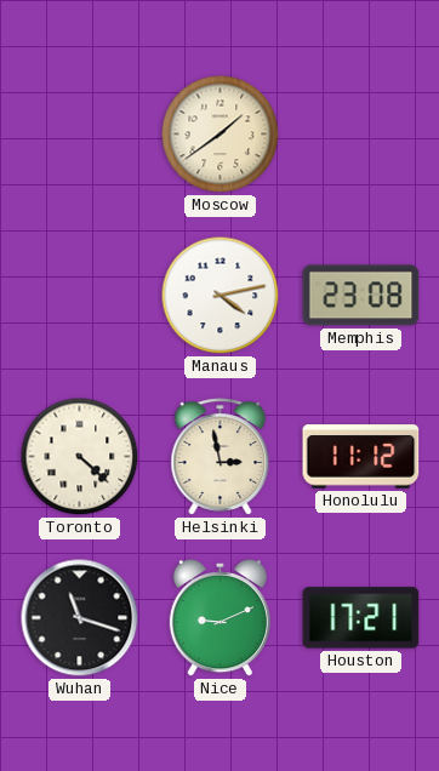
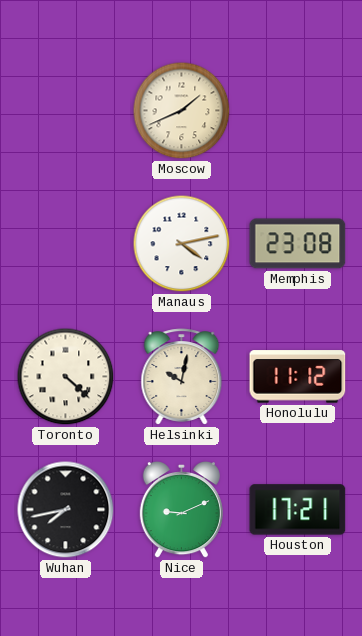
Moscow: 1:39 -> 1:41
Helsinki: 2:58 -> 10:02
Wuhan: 11:18 -> 7:43
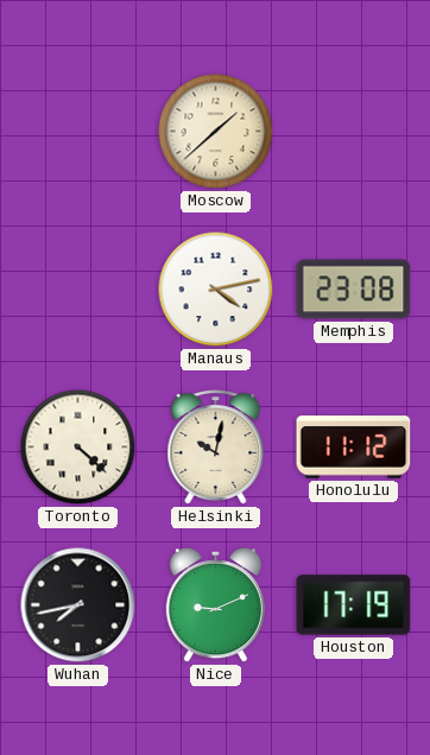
Moscow: 1:41 -> 1:38
Houston: 17:21 -> 17:19
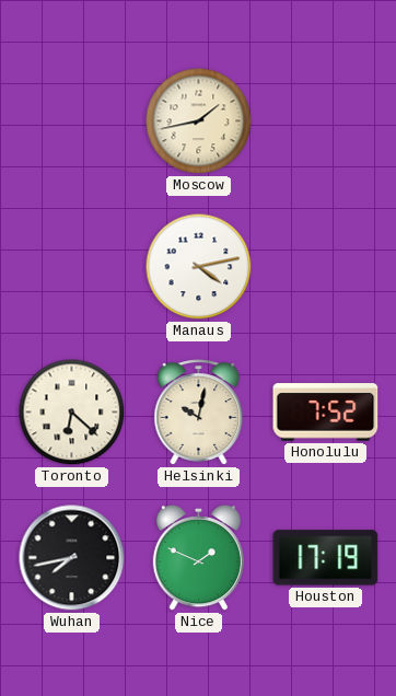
Moscow: 1:38 -> 1:43
Memphis: 23:08 -> none
Toronto: 4:22 -> 6:22
Honolulu: 11:12 -> 7:52
Nice: 9:11 -> 1:49
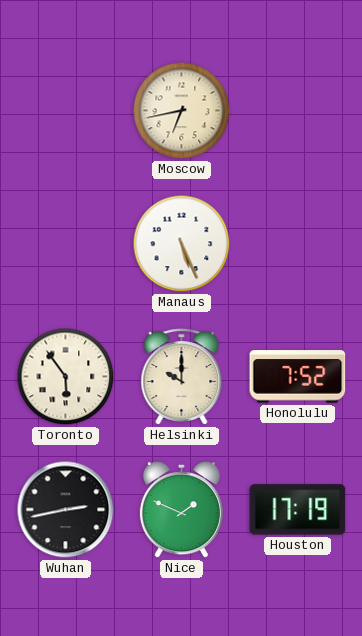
Moscow: 1:43 -> 6:43
Manaus: 4:13 -> 5:26
Toronto: 6:22 -> 5:54
Helsinki: 10:02 -> 10:00
Wuhan: 7:43 -> 2:43
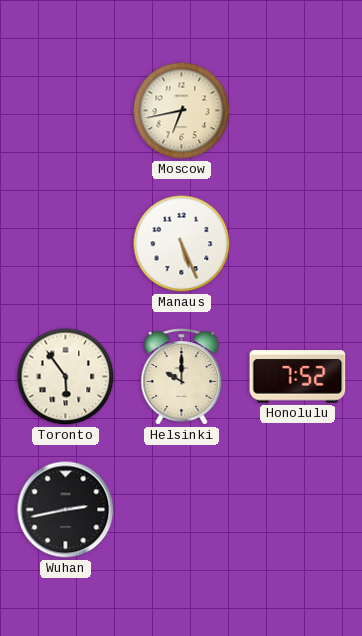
Nice: 1:49 -> none
Houston: 17:19 -> none
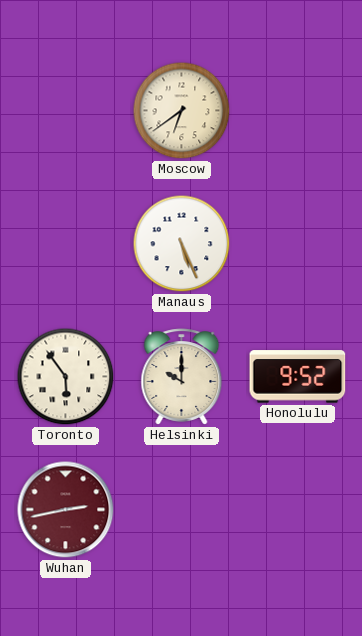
Moscow: 6:43 -> 6:39
Honolulu: 7:52 -> 9:52
Wuhan dial: black -> burgundy
